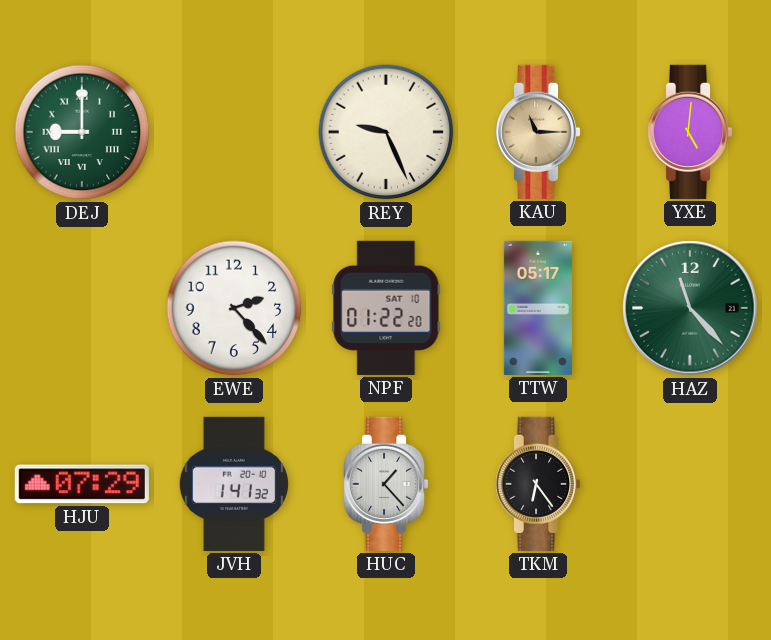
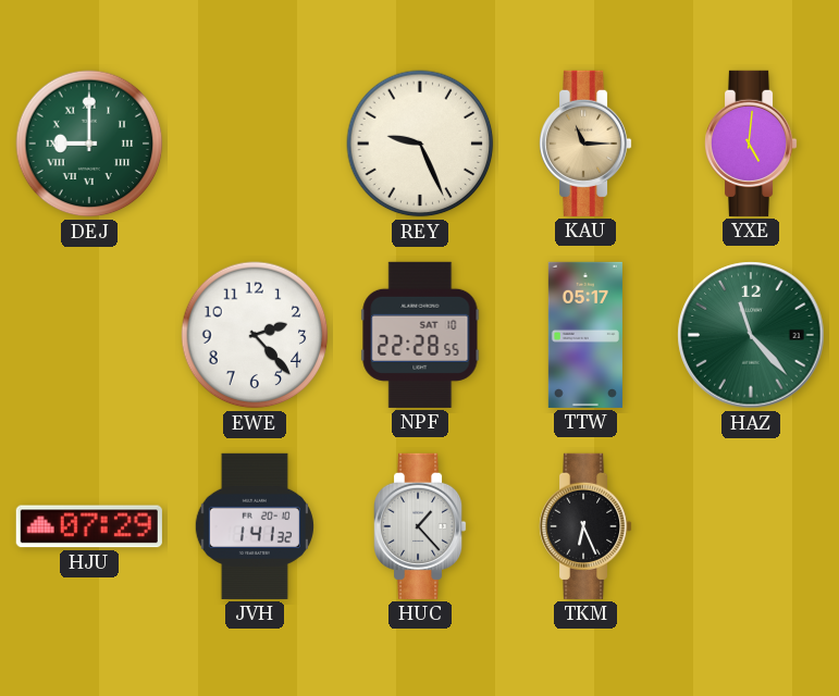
NPF: 01:22 -> 22:28
TKM: 6:24 -> 6:26
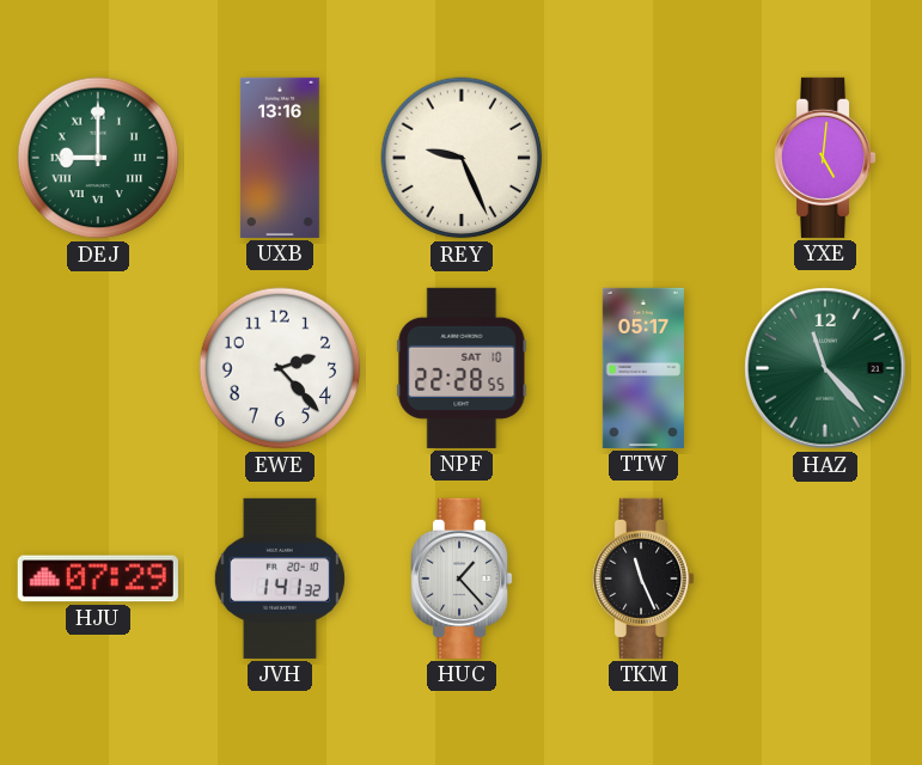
UXB: none -> 13:16
KAU: 11:15 -> none
TKM: 6:26 -> 11:26
